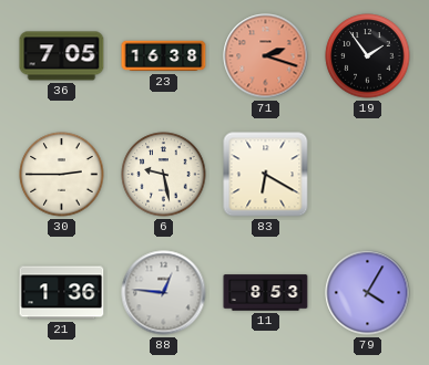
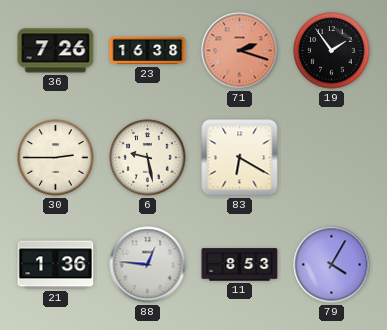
36: 7:05 -> 7:26
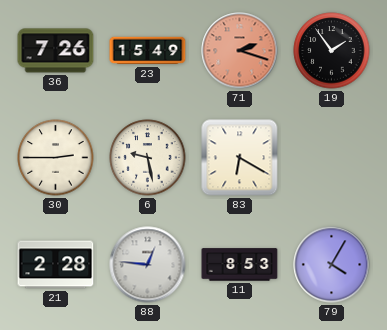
23: 16:38 -> 15:49
21: 1:36 -> 2:28
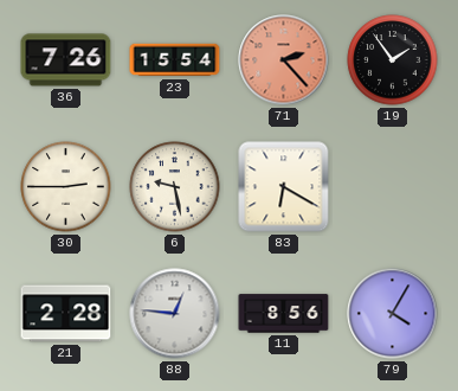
23: 15:49 -> 15:54
71: 2:18 -> 2:23
11: 8:53 -> 8:56
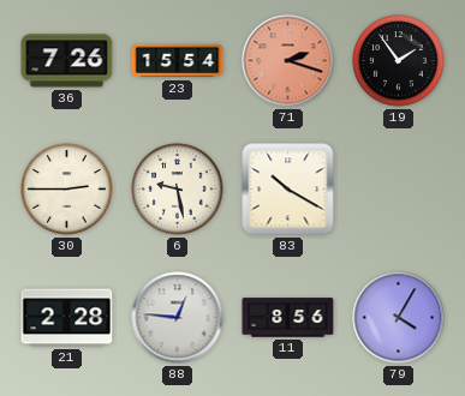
71: 2:23 -> 2:18
83: 6:20 -> 10:20
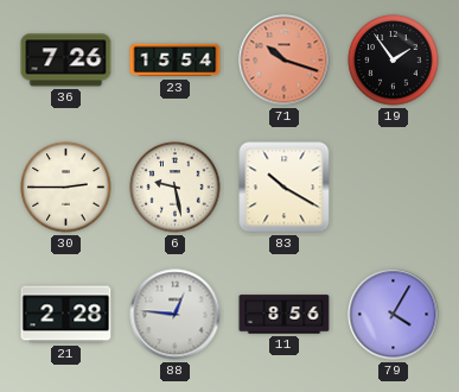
71: 2:18 -> 10:18
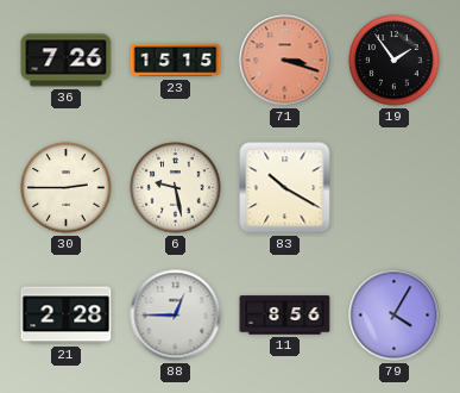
23: 15:54 -> 15:15
71: 10:18 -> 3:18
88: 12:46 -> 12:45
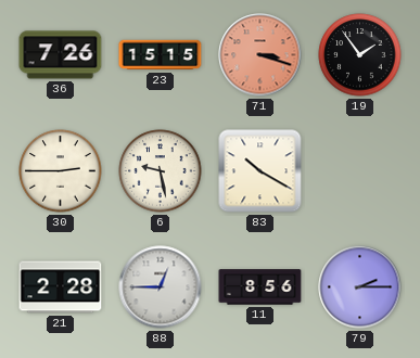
79: 4:05 -> 2:15
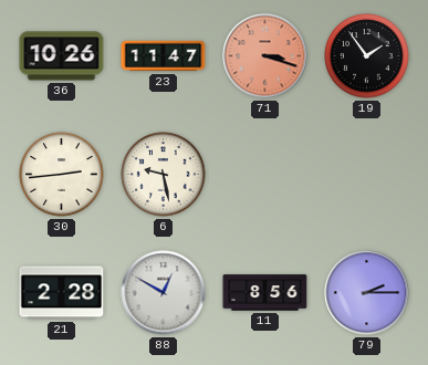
36: 7:26 -> 10:26
23: 15:15 -> 11:47
30: 2:45 -> 2:44
83: 10:20 -> none
88: 12:45 -> 12:50
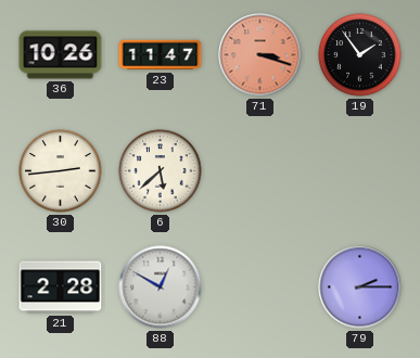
6: 9:28 -> 5:38
11: 8:56 -> none
